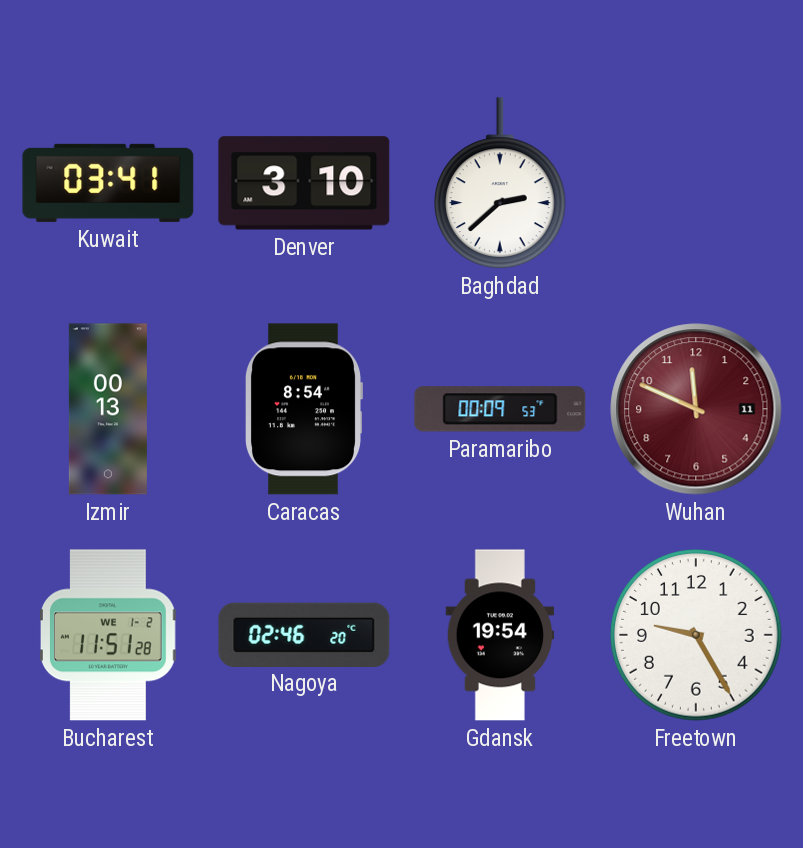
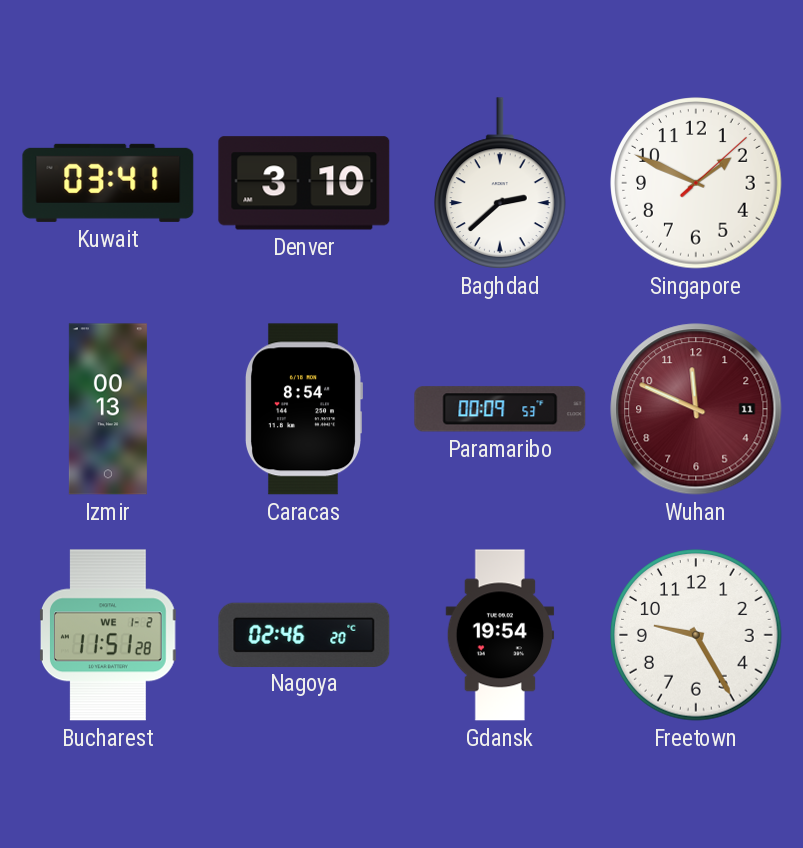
Singapore: none -> 1:49
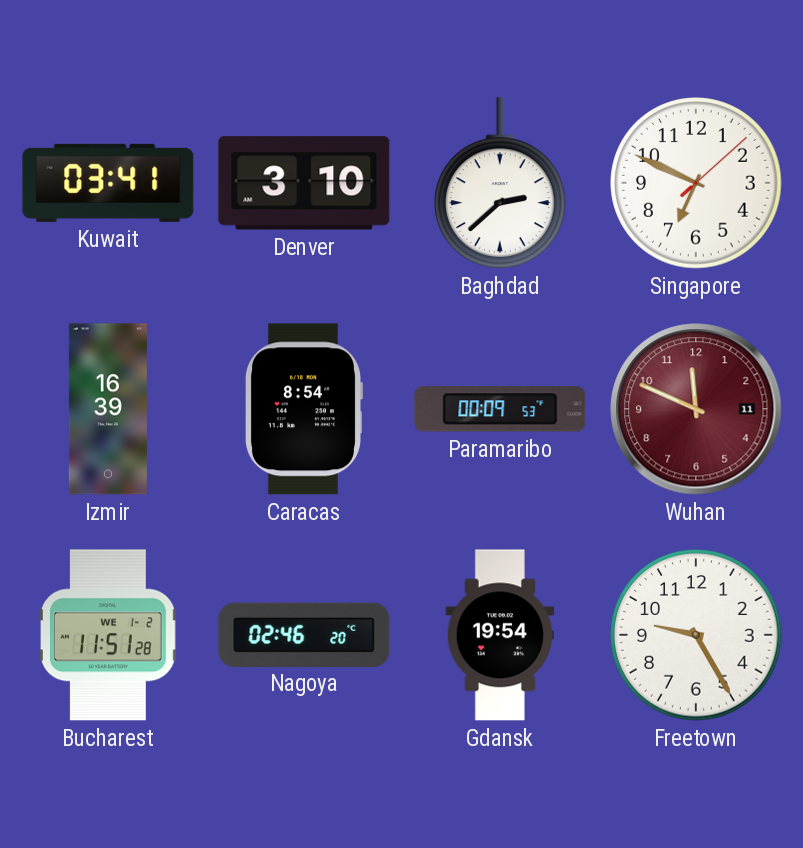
Singapore: 1:49 -> 6:49
Izmir: 00:13 -> 16:39
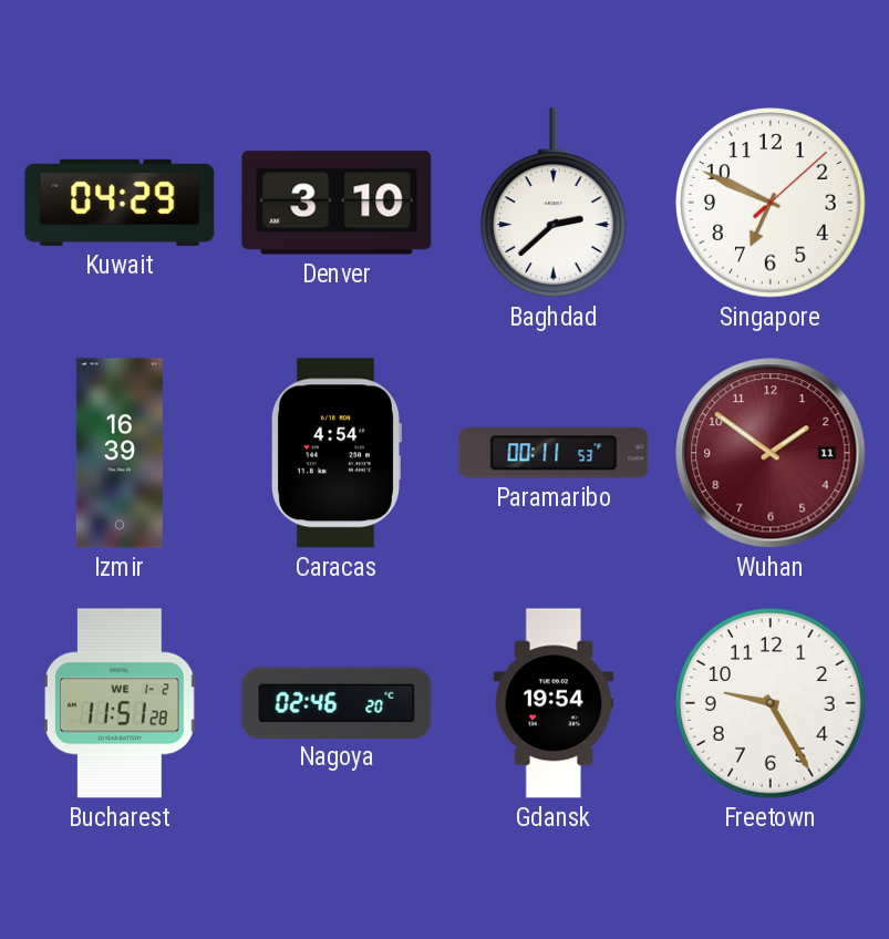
Kuwait: 03:41 -> 04:29
Caracas: 8:54 -> 4:54
Paramaribo: 00:09 -> 00:11
Wuhan: 11:49 -> 1:51
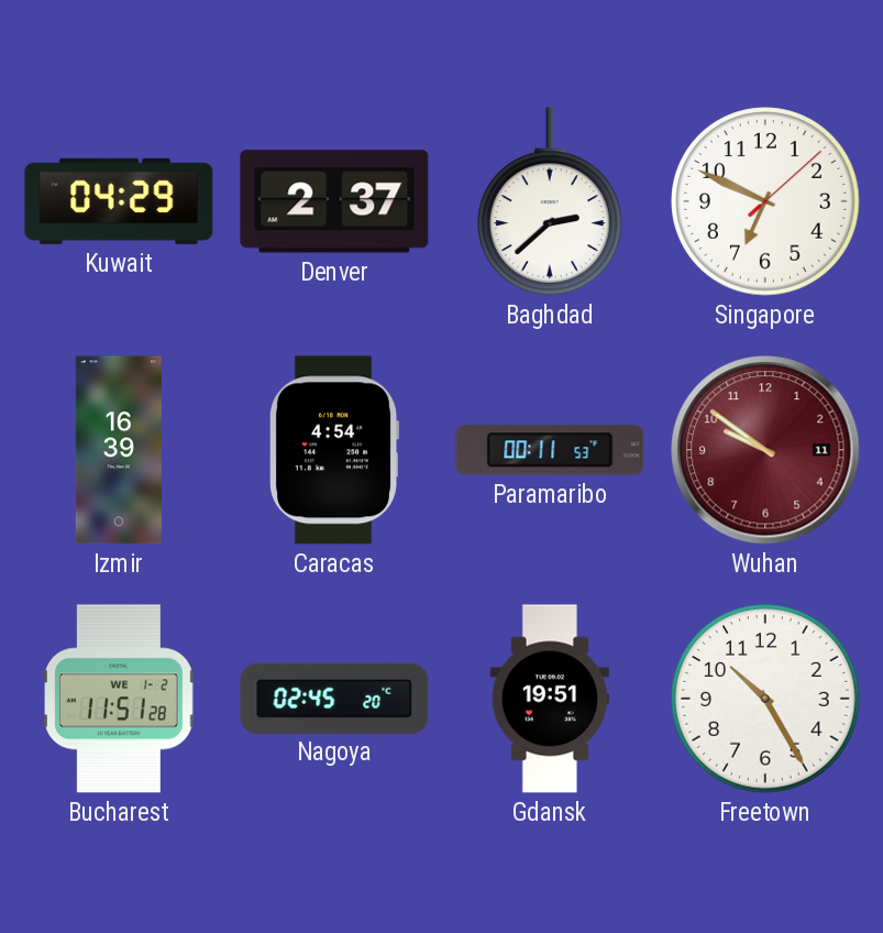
Denver: 3:10 -> 2:37
Wuhan: 1:51 -> 9:51
Nagoya: 02:46 -> 02:45
Gdansk: 19:54 -> 19:51
Freetown: 9:25 -> 10:25
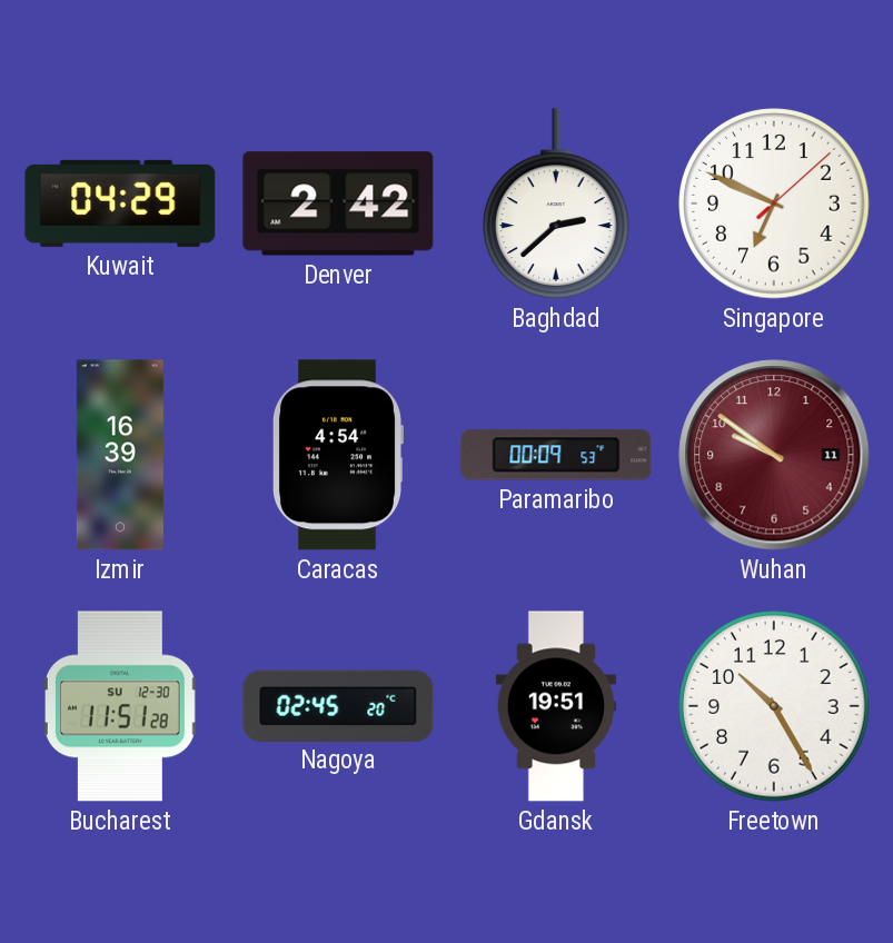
Denver: 2:37 -> 2:42
Paramaribo: 00:11 -> 00:09
Bucharest date: WE 1-2 -> SU 12-30
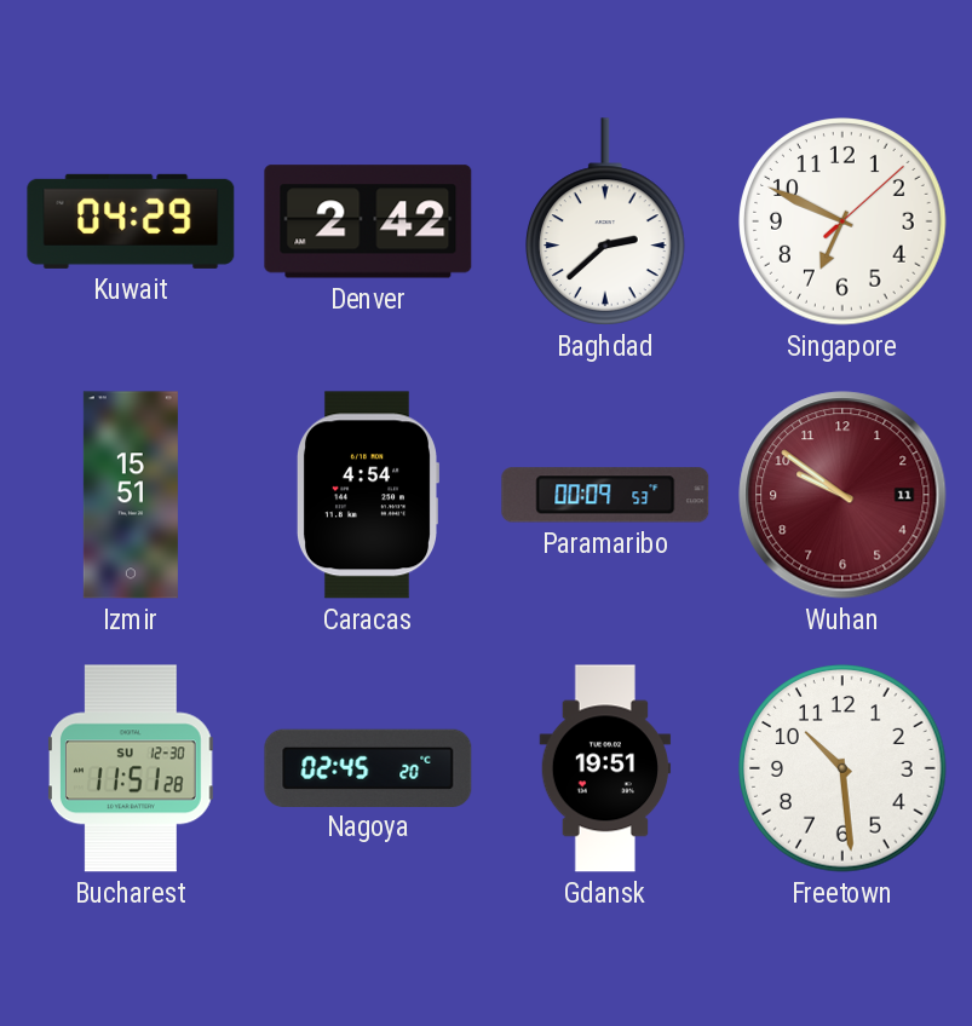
Izmir: 16:39 -> 15:51
Freetown: 10:25 -> 10:29
